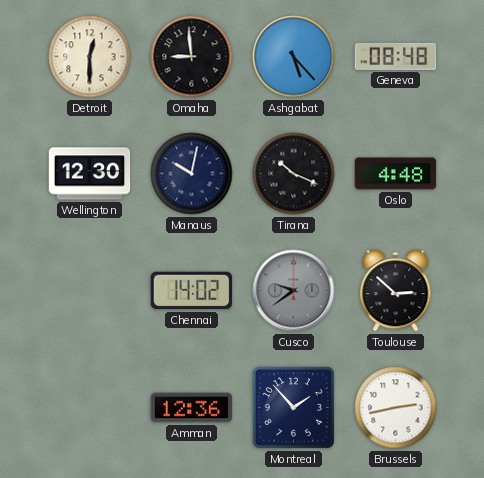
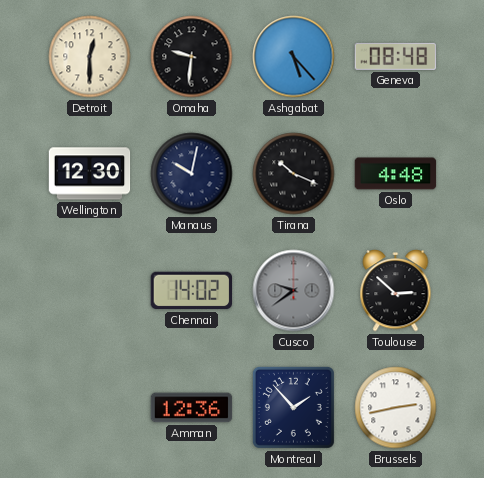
Omaha: 8:59 -> 9:31
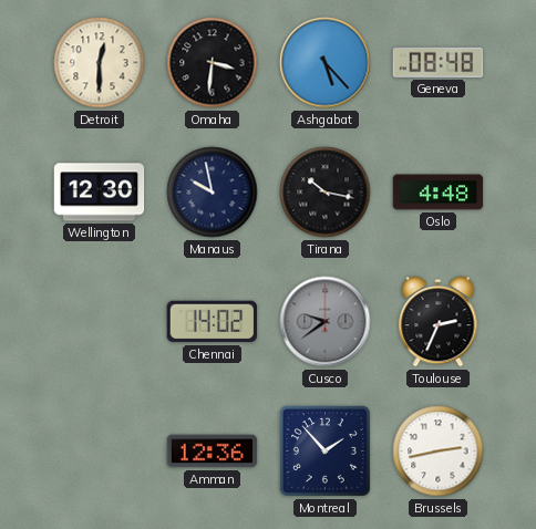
Omaha: 9:31 -> 3:31
Manaus: 10:02 -> 9:58
Tirana: 10:19 -> 10:17
Toulouse: 2:52 -> 2:34
